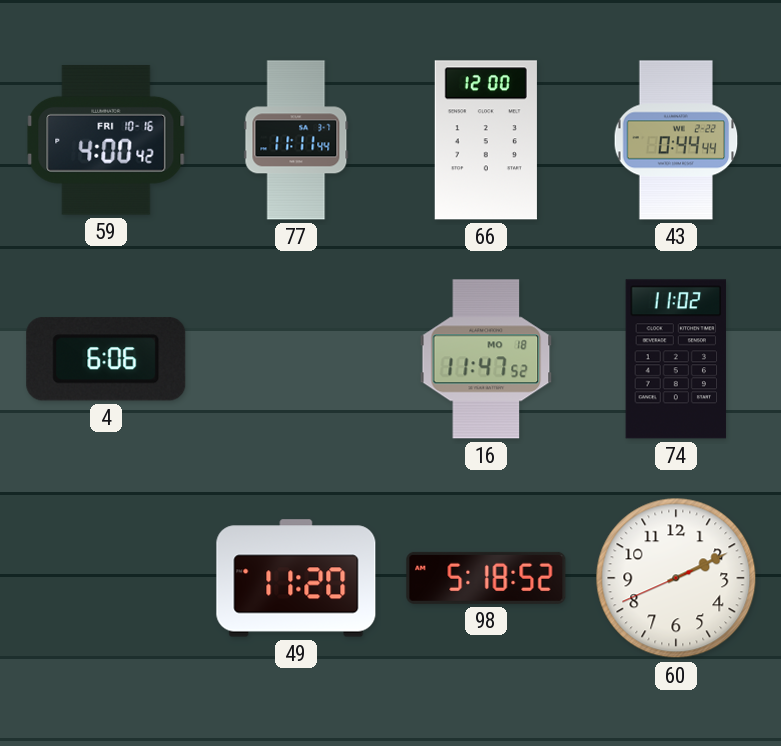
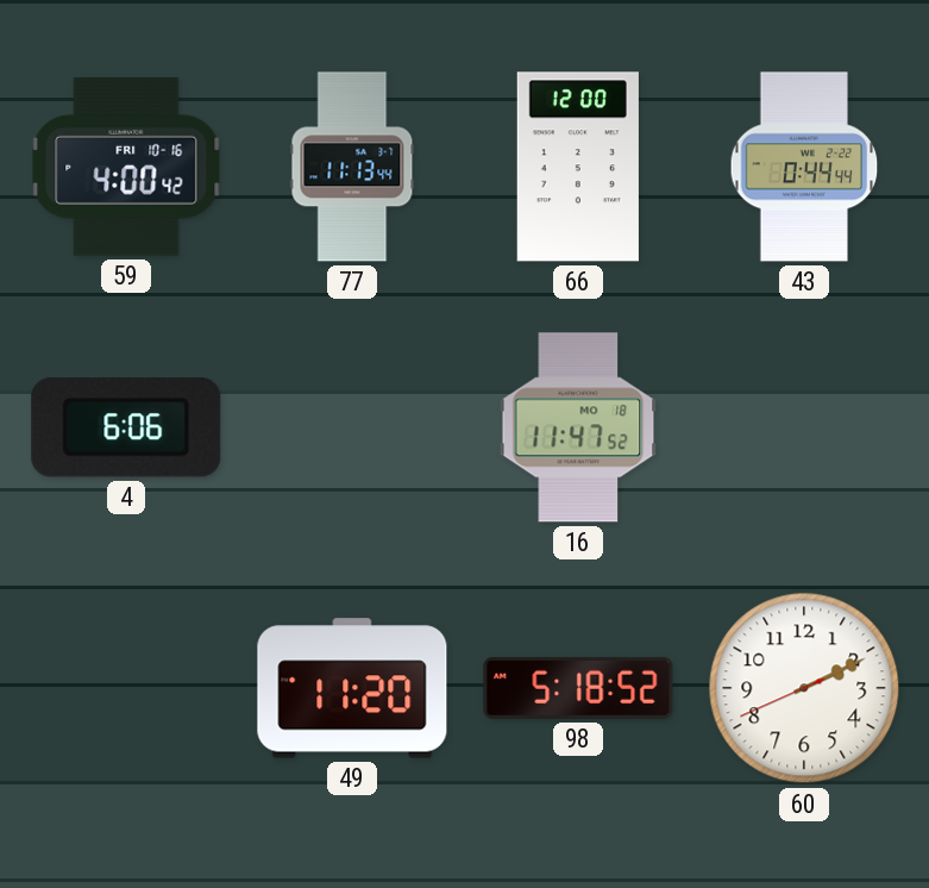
77: 11:11 -> 11:13
74: 11:02 -> none
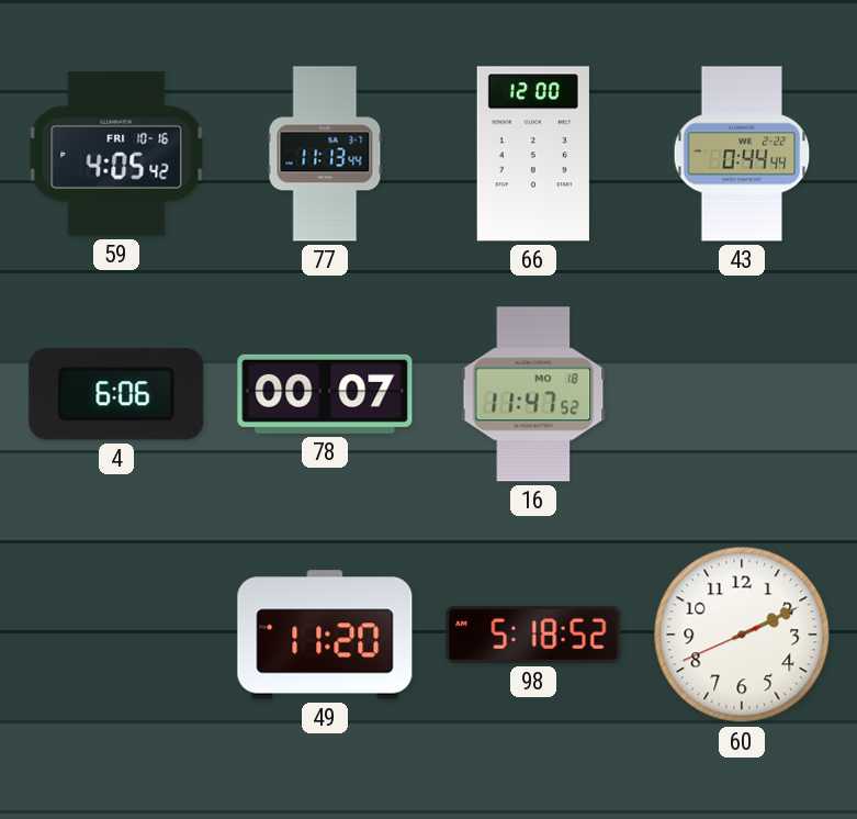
59: 4:00 -> 4:05
78: none -> 00:07
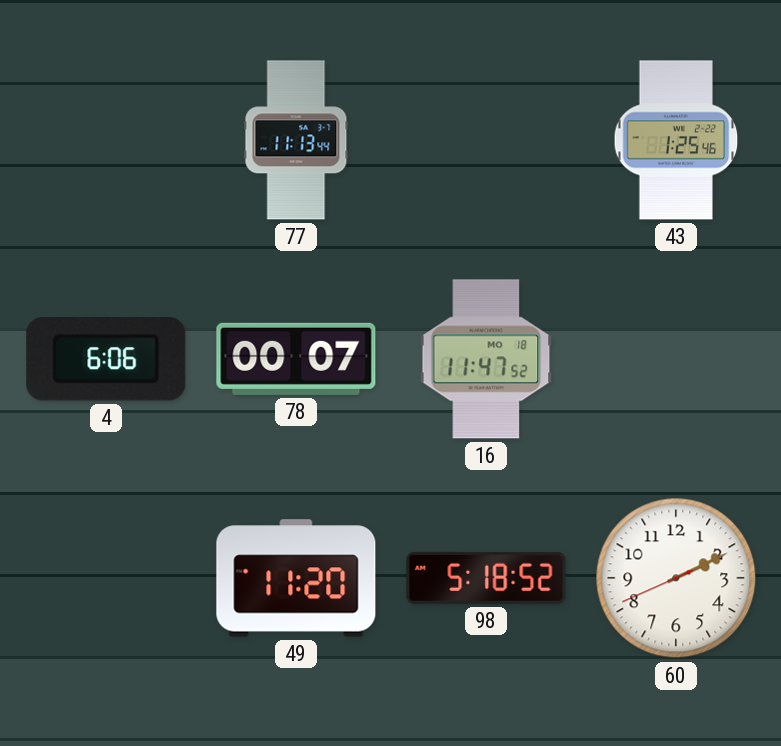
59: 4:05 -> none
66: 12:00 -> none
43: 0:44 -> 1:25
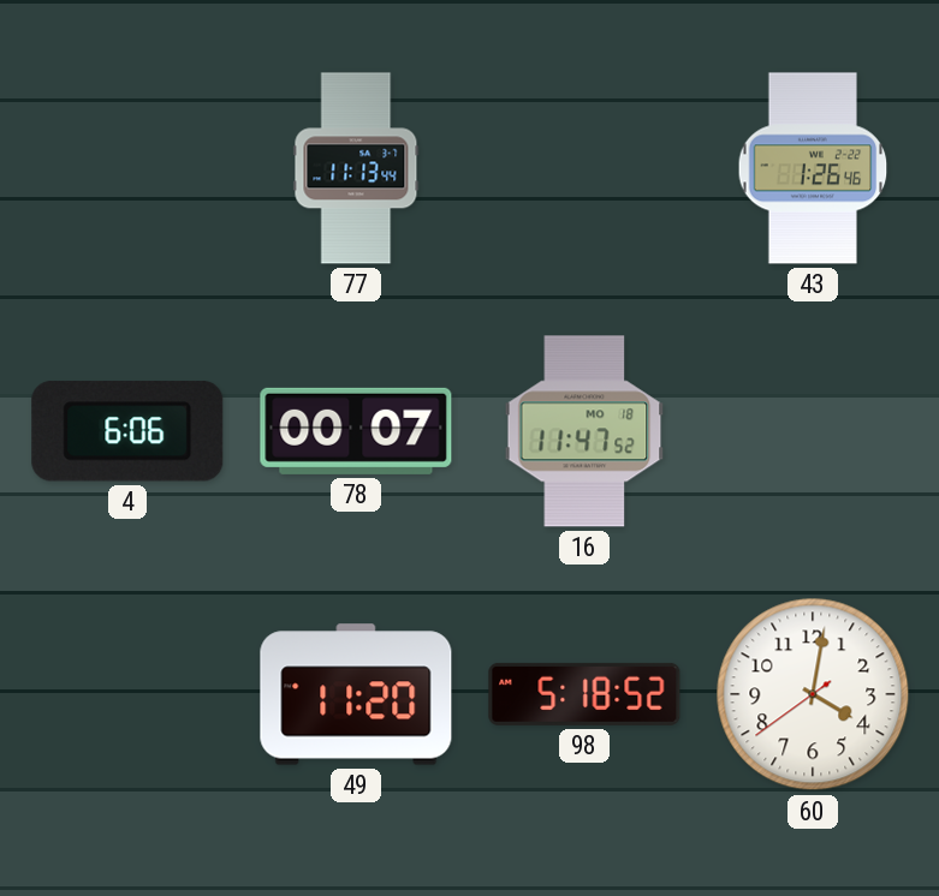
43: 1:25 -> 1:26
60: 2:10 -> 4:01
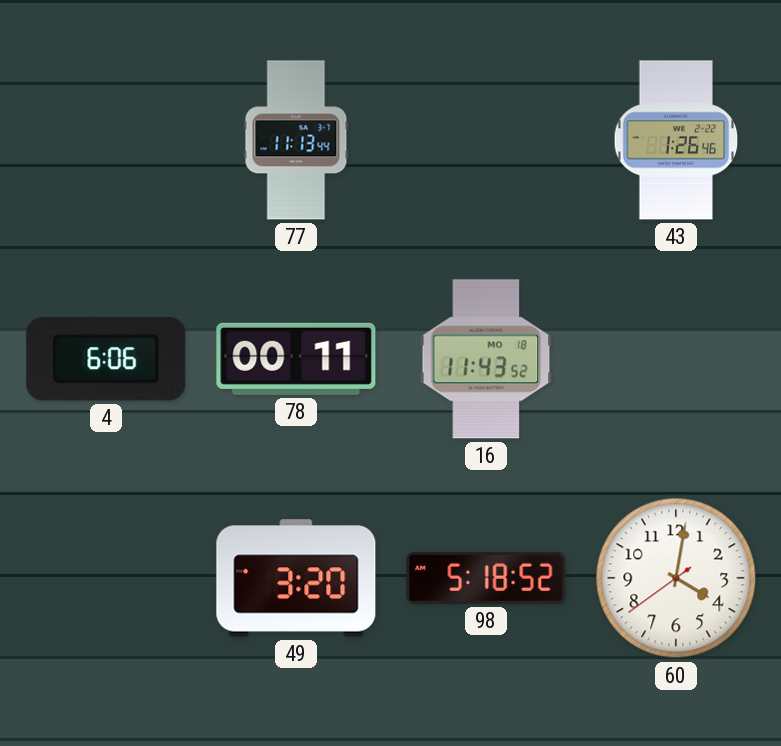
78: 00:07 -> 00:11
16: 11:47 -> 11:43
49: 11:20 -> 3:20
